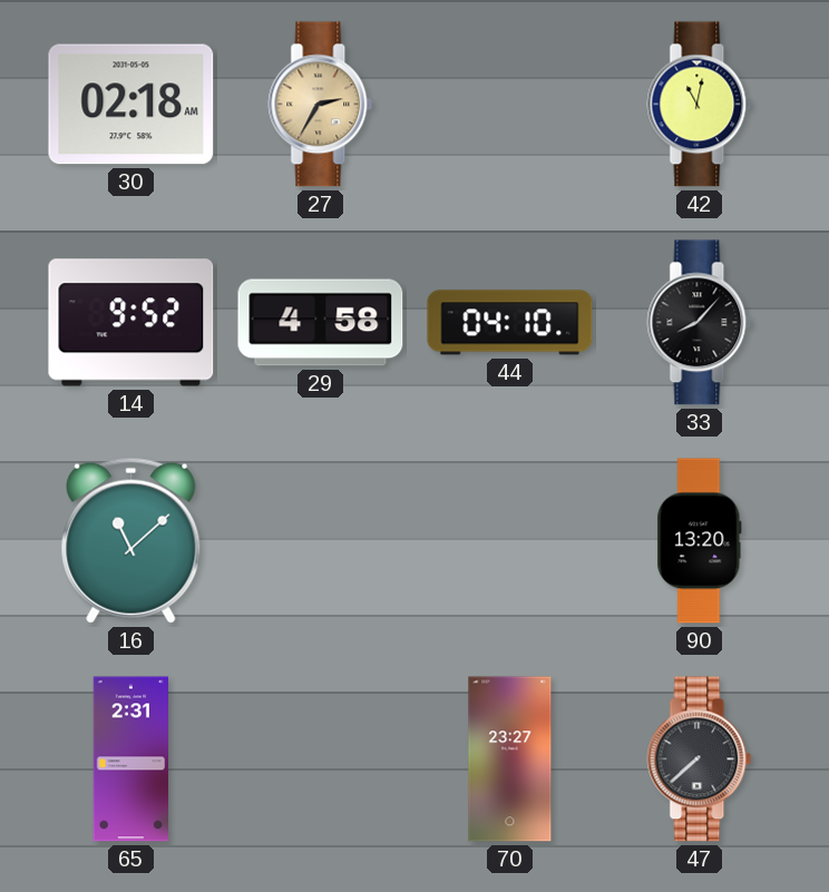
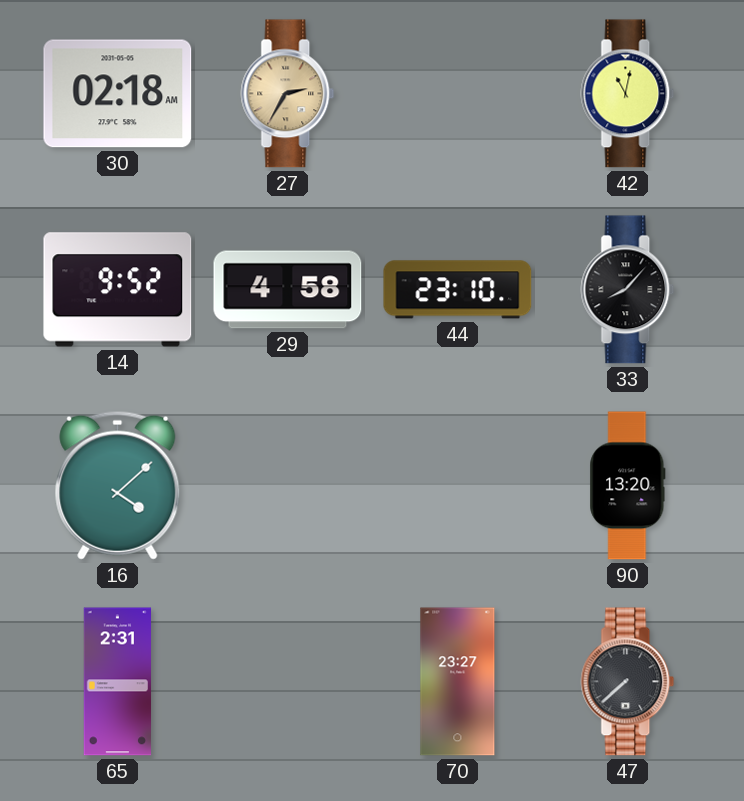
44: 04:10 -> 23:10
16: 11:08 -> 4:08
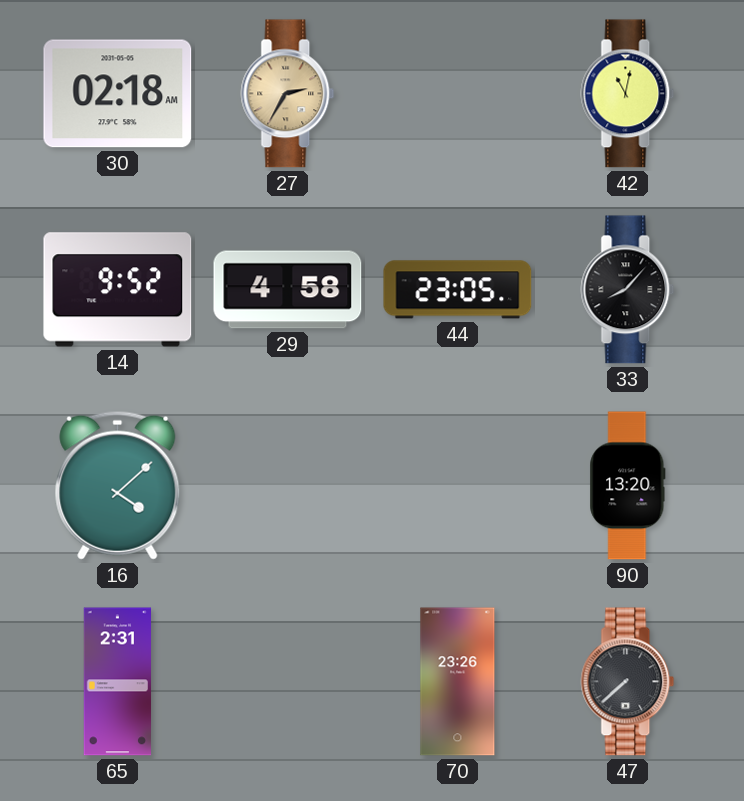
44: 23:10 -> 23:05
70: 23:27 -> 23:26
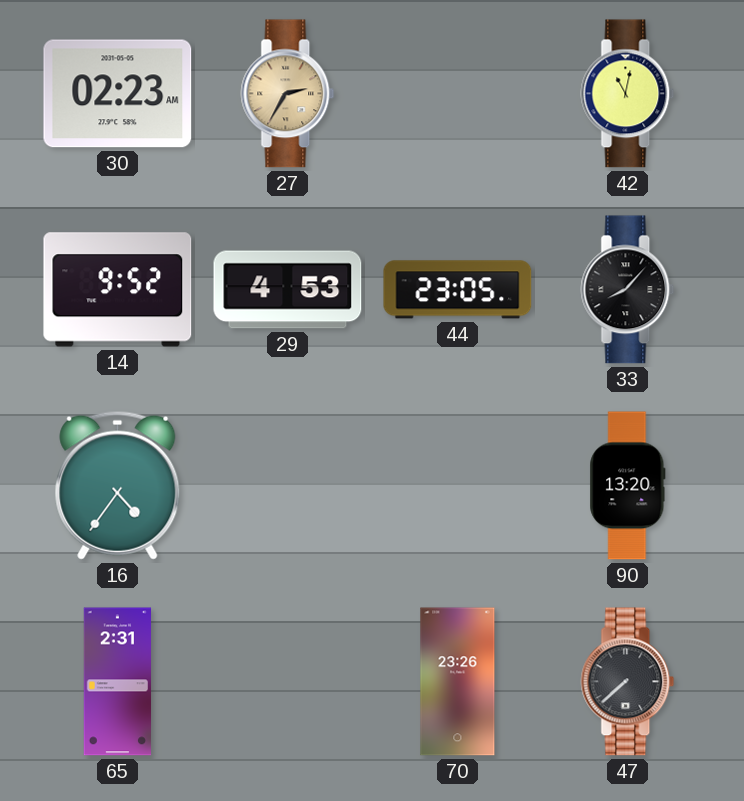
30: 02:18 -> 02:23
29: 4:58 -> 4:53
16: 4:08 -> 4:36
